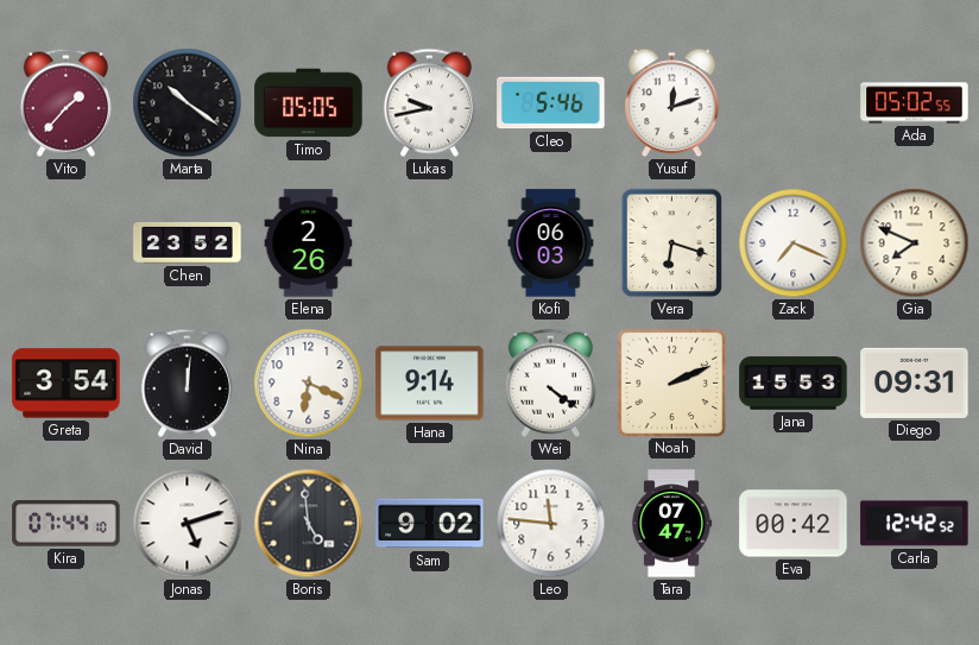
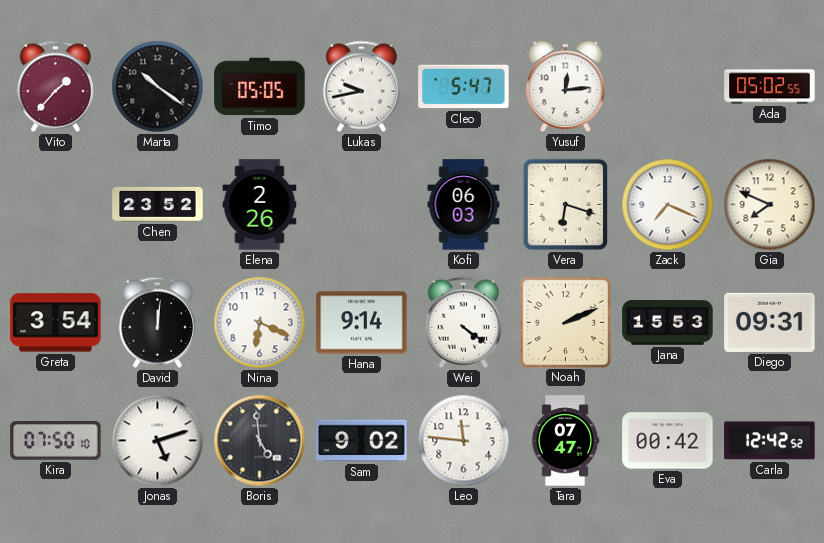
Cleo: 5:46 -> 5:47
Yusuf: 12:12 -> 12:14
Kira: 07:44 -> 07:50
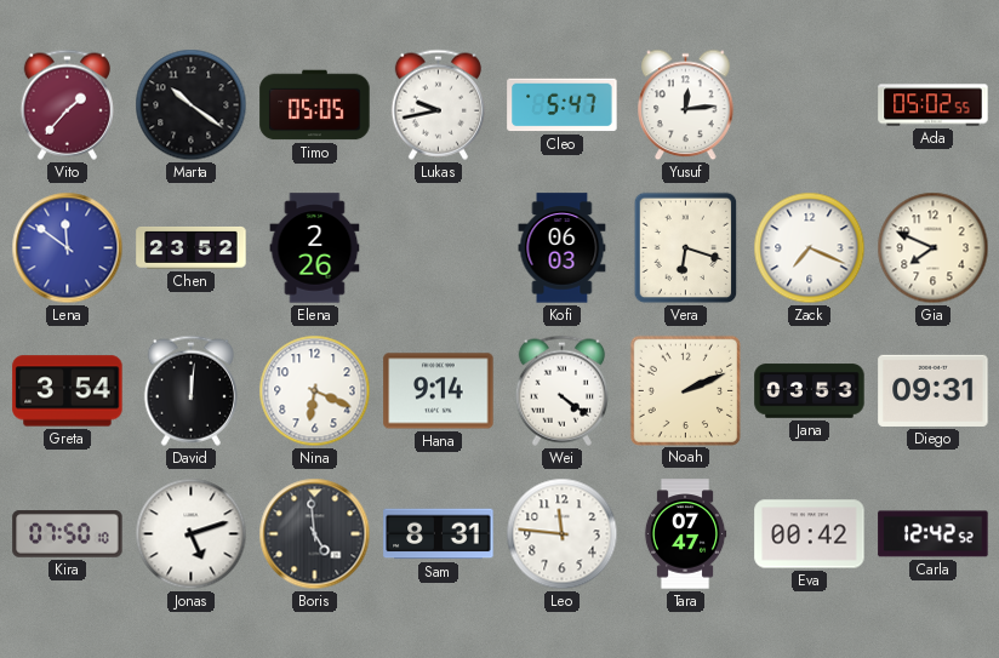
Lena: none -> 11:51
Jana: 15:53 -> 03:53
Sam: 9:02 -> 8:31
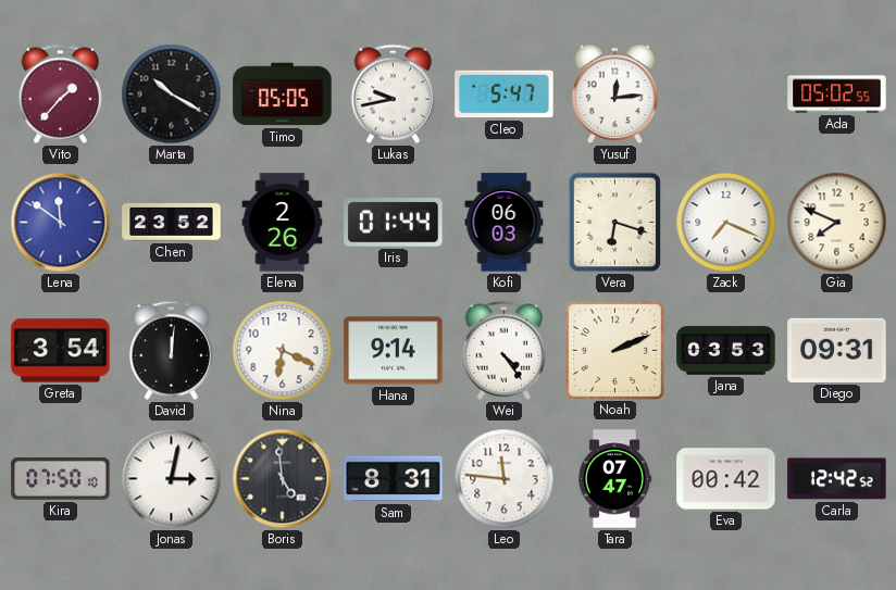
Marta: 10:21 -> 10:20
Iris: none -> 01:44
Wei: 4:21 -> 4:24
Jonas: 5:12 -> 3:02
